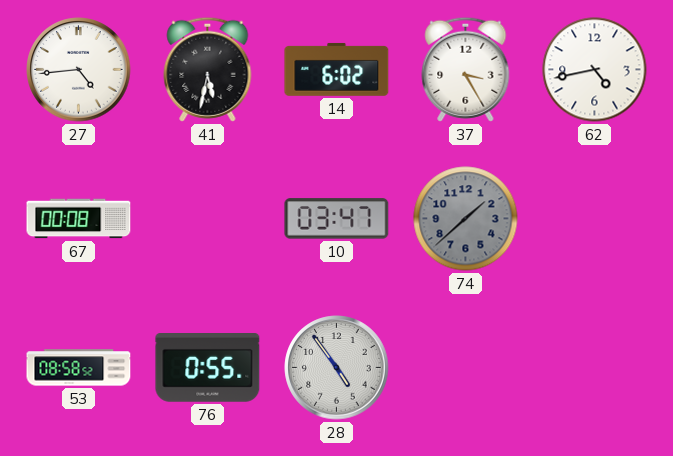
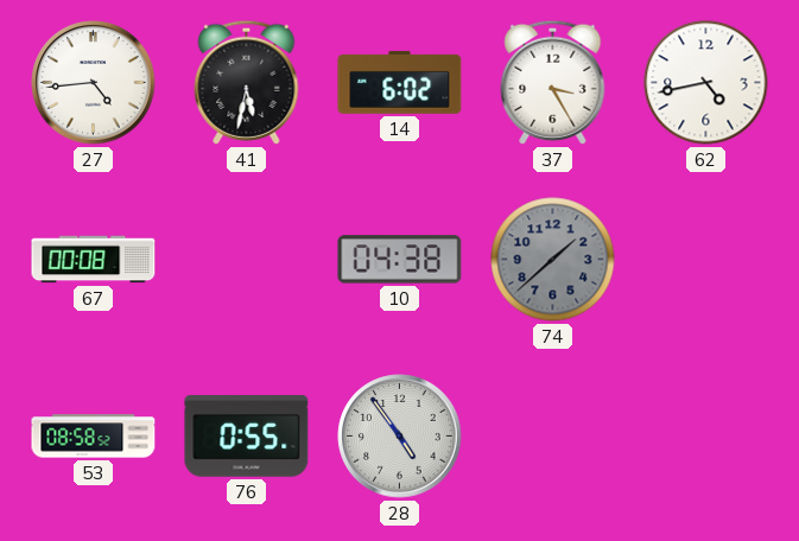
10: 03:47 -> 04:38
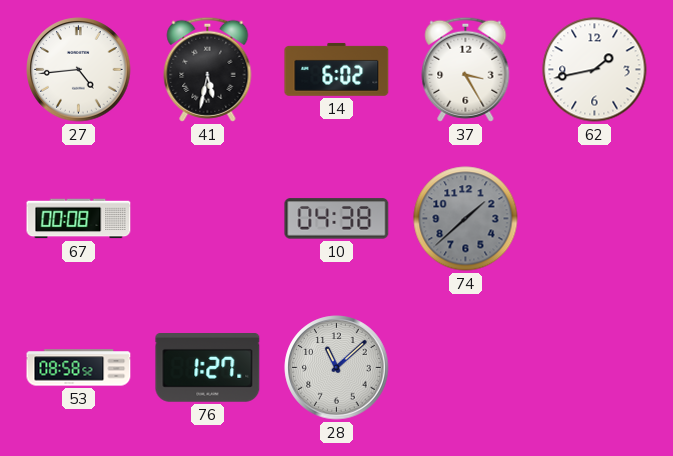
62: 4:43 -> 1:43
76: 0:55 -> 1:27
28: 4:54 -> 11:08
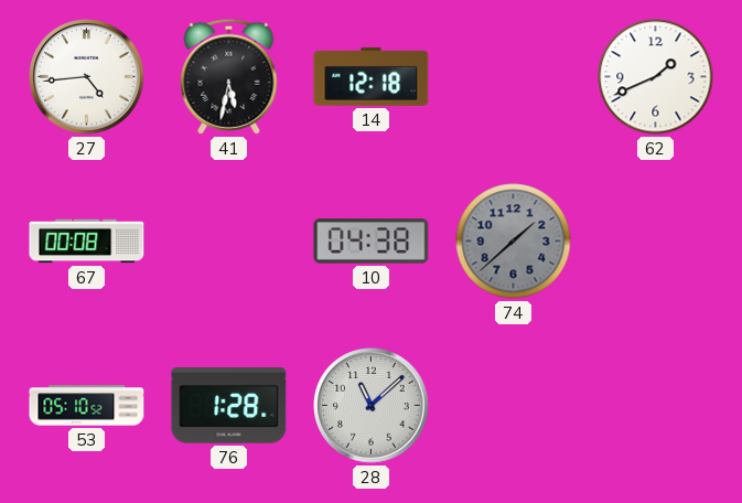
14: 6:02 -> 12:18
37: 3:25 -> none
62: 1:43 -> 1:41
53: 08:58 -> 05:10
76: 1:27 -> 1:28
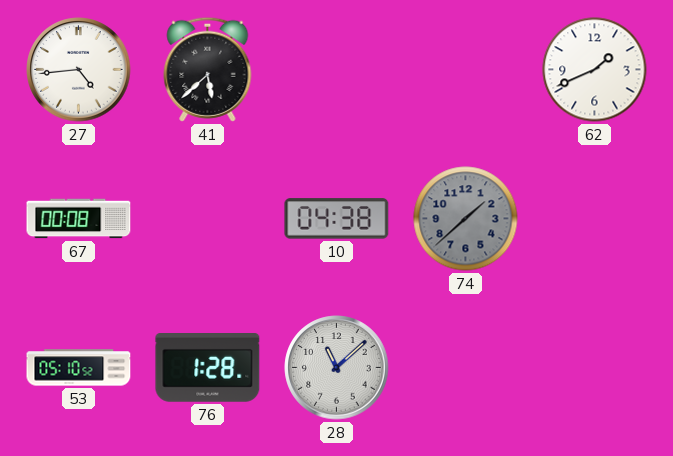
41: 5:32 -> 5:38
14: 12:18 -> none
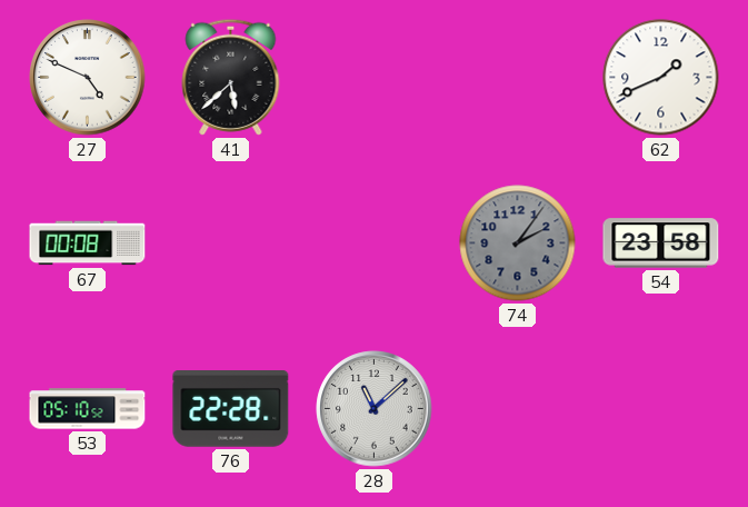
27: 4:44 -> 4:49
10: 04:38 -> none
74: 1:38 -> 2:06
54: none -> 23:58
76: 1:28 -> 22:28
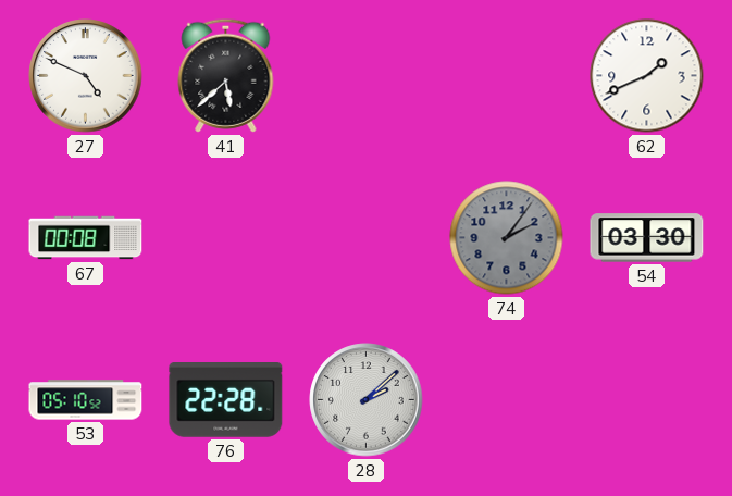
54: 23:58 -> 03:30
28: 11:08 -> 2:08
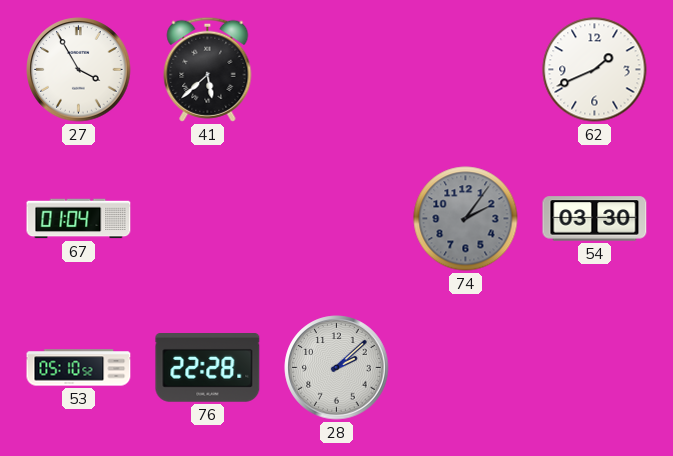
27: 4:49 -> 3:55
67: 00:08 -> 01:04
